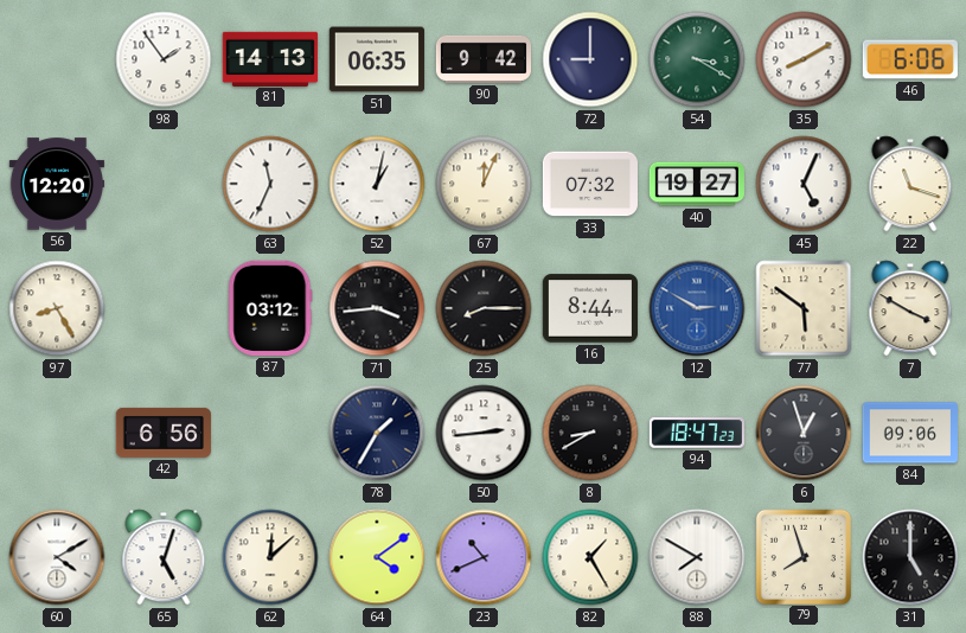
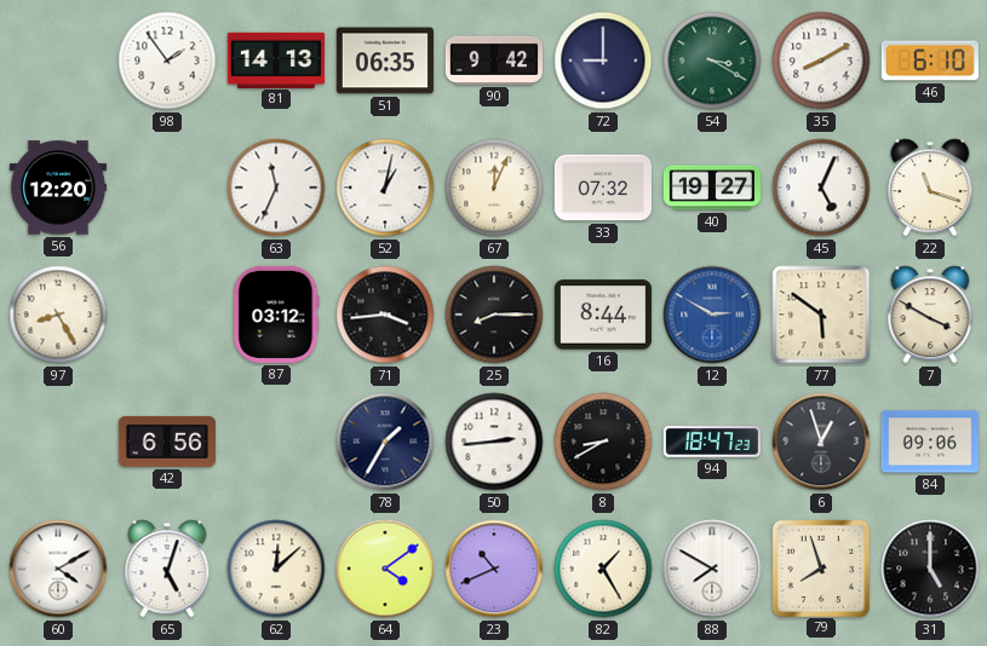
46: 6:06 -> 6:10
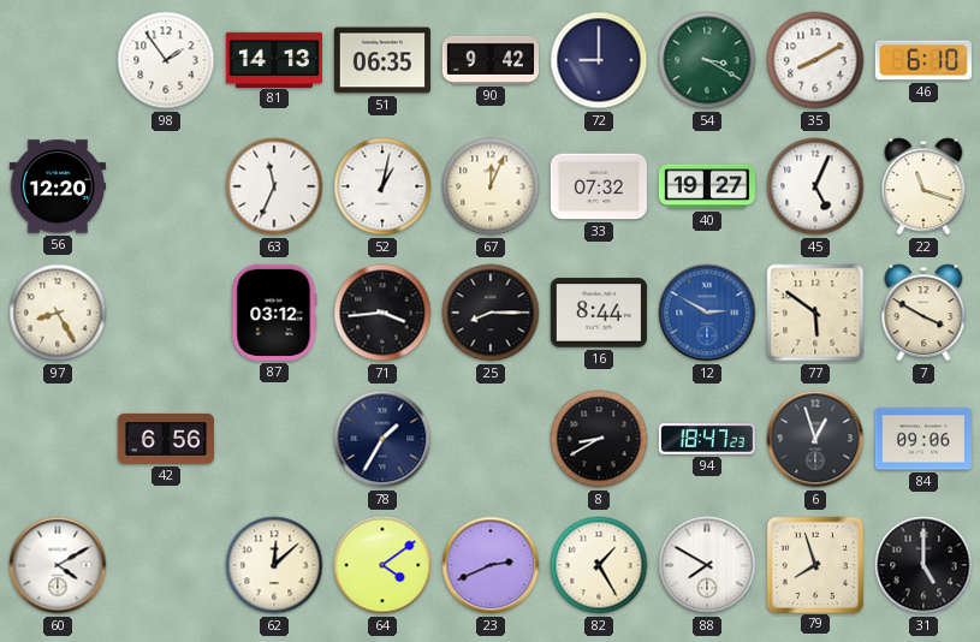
50: 2:44 -> none
65: 5:03 -> none
23: 10:41 -> 2:41
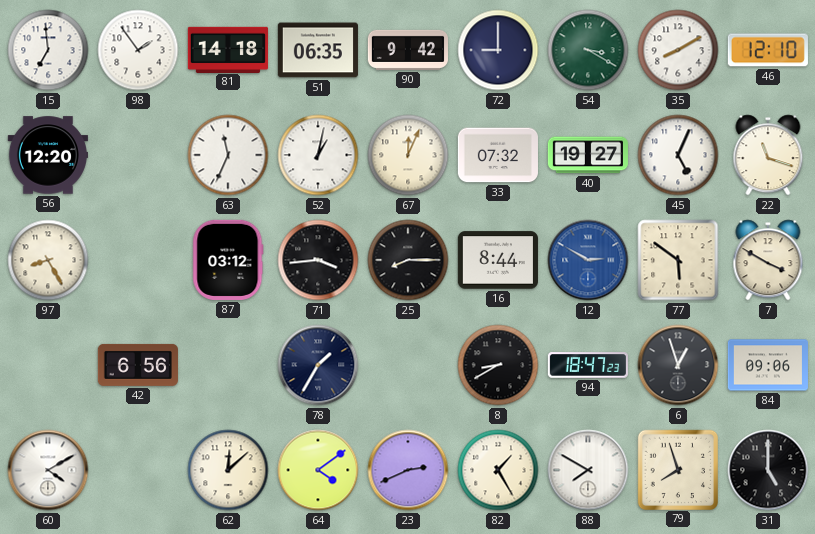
15: none -> 6:59
81: 14:13 -> 14:18
46: 6:10 -> 12:10
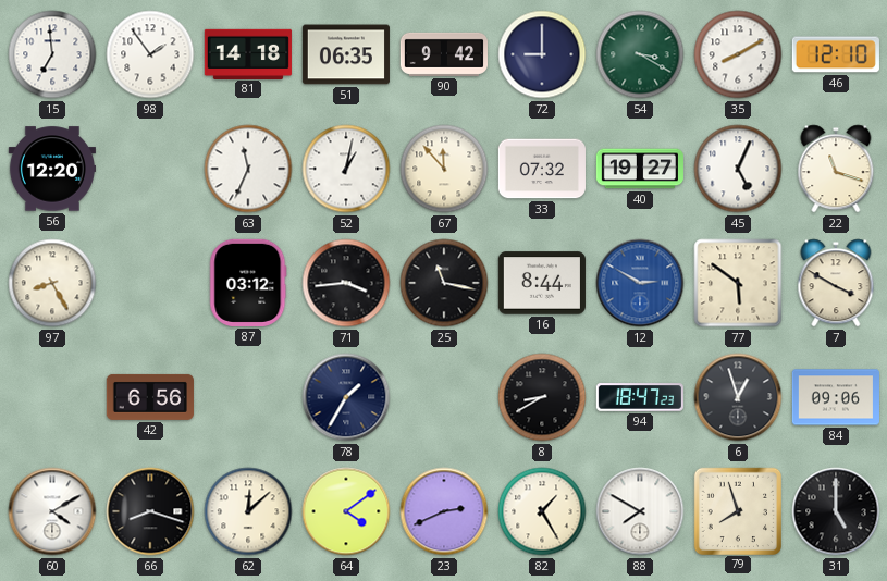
67: 12:04 -> 11:53
25: 8:15 -> 11:17
66: none -> 8:18
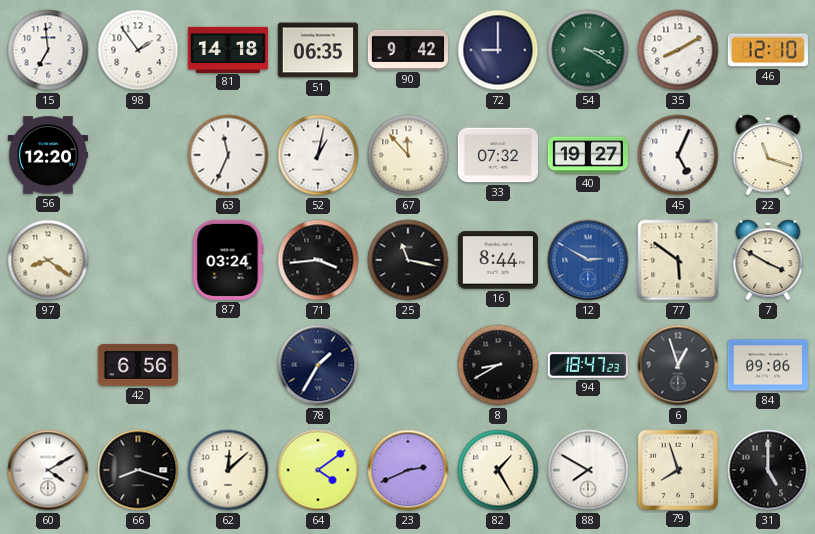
97: 8:25 -> 8:21
87: 03:12 -> 03:24
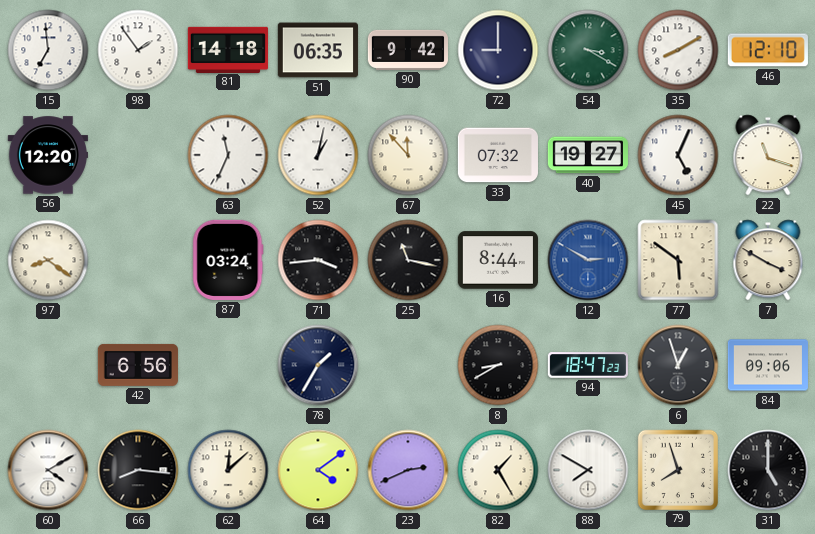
66: 8:18 -> 8:16
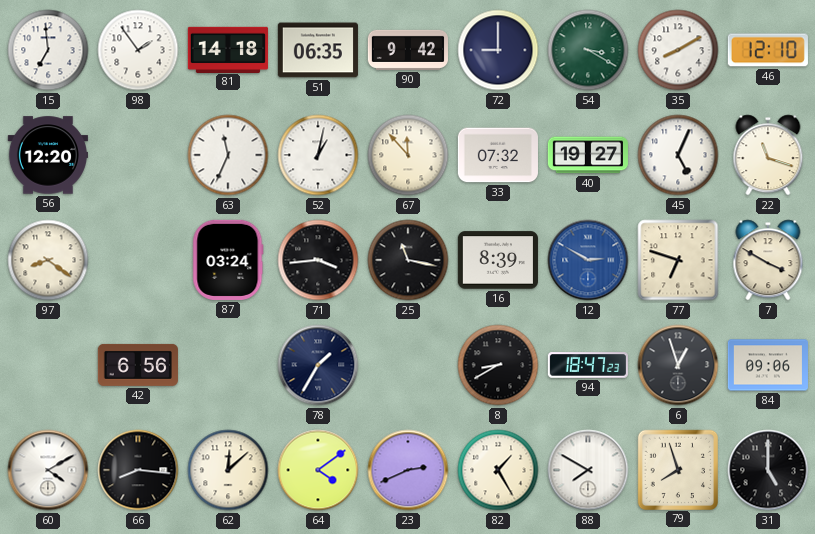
16: 8:44 -> 8:39
77: 5:51 -> 6:48
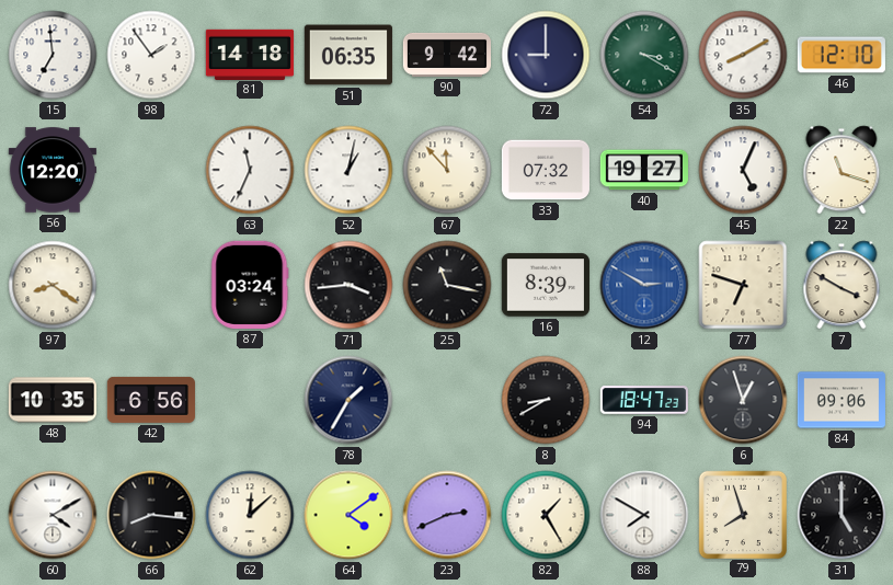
48: none -> 10:35
